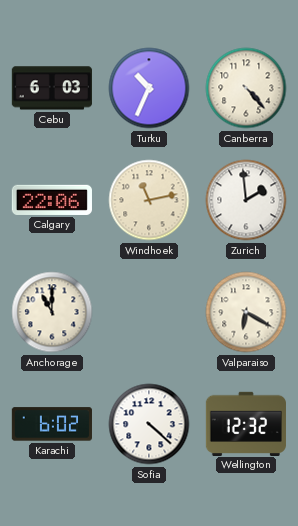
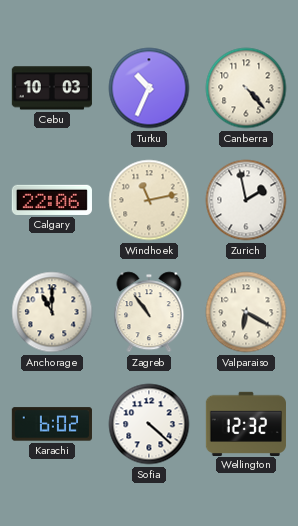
Cebu: 6:03 -> 10:03
Zurich: 1:59 -> 1:58
Zagreb: none -> 10:54
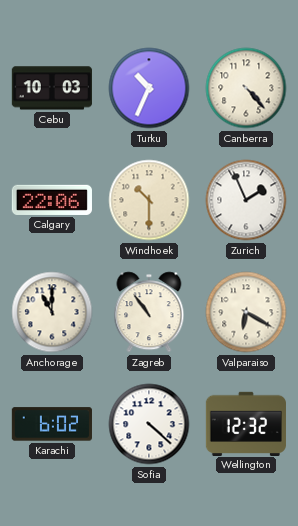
Windhoek: 11:13 -> 10:30
Zurich: 1:58 -> 1:56
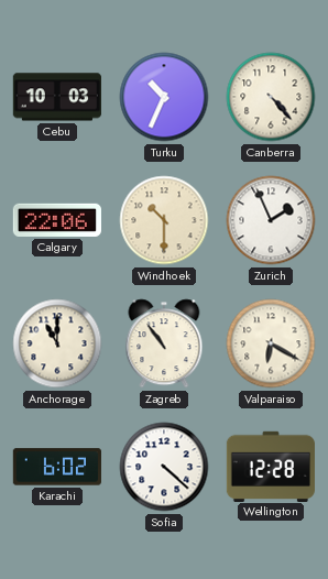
Wellington: 12:32 -> 12:28
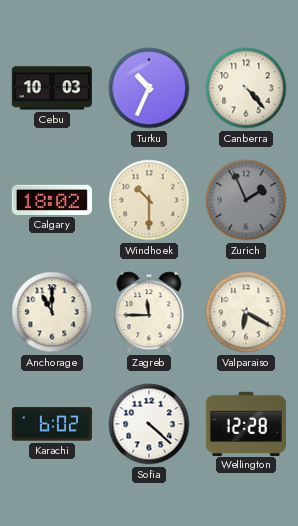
Calgary: 22:06 -> 18:02
Zurich dial: white -> grey
Zagreb: 10:54 -> 11:45
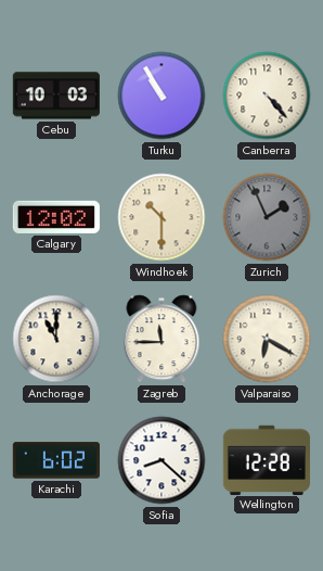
Turku: 10:34 -> 10:55
Calgary: 18:02 -> 12:02
Sofia: 4:22 -> 8:22
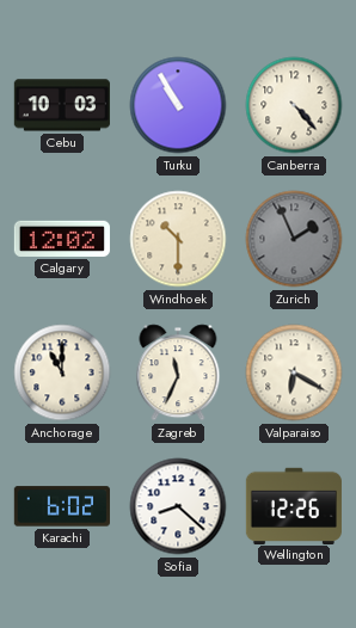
Zagreb: 11:45 -> 11:34
Wellington: 12:28 -> 12:26
